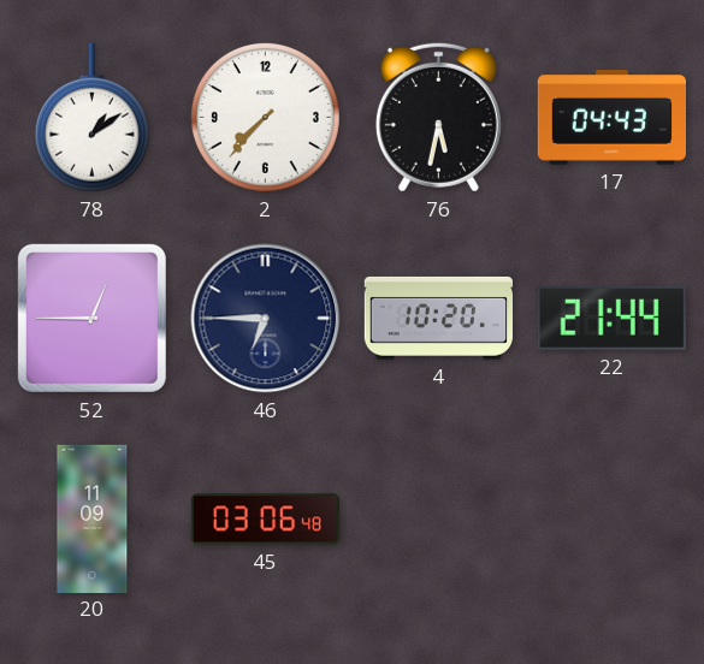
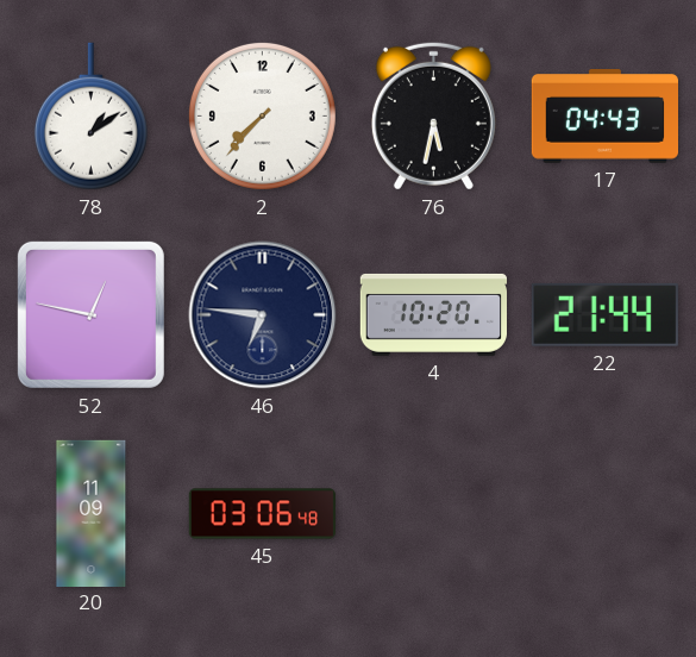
52: 12:45 -> 12:47
46: 6:45 -> 6:46
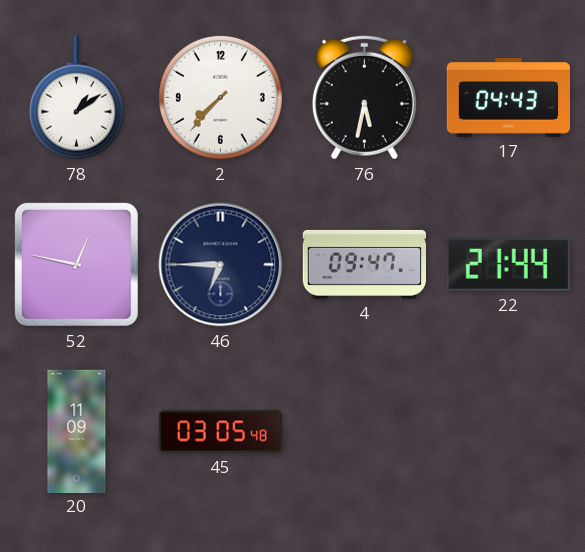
46: 6:46 -> 6:45
4: 10:20 -> 09:47
45: 03:06 -> 03:05
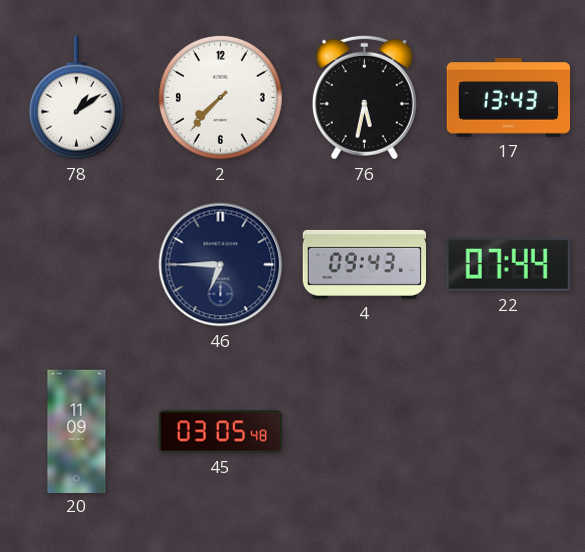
17: 04:43 -> 13:43
52: 12:47 -> none
4: 09:47 -> 09:43
22: 21:44 -> 07:44
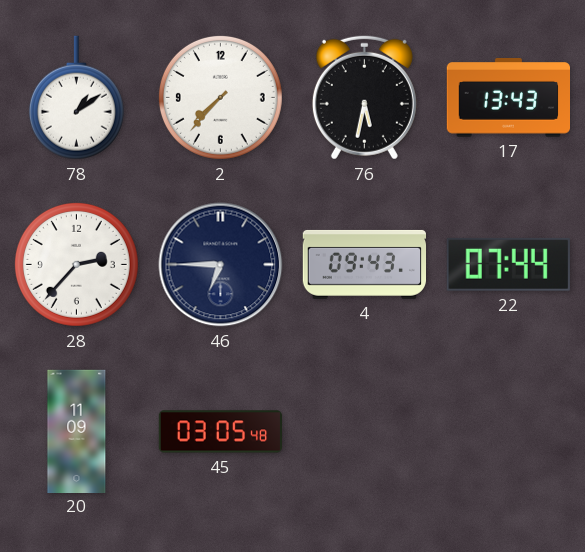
28: none -> 2:37
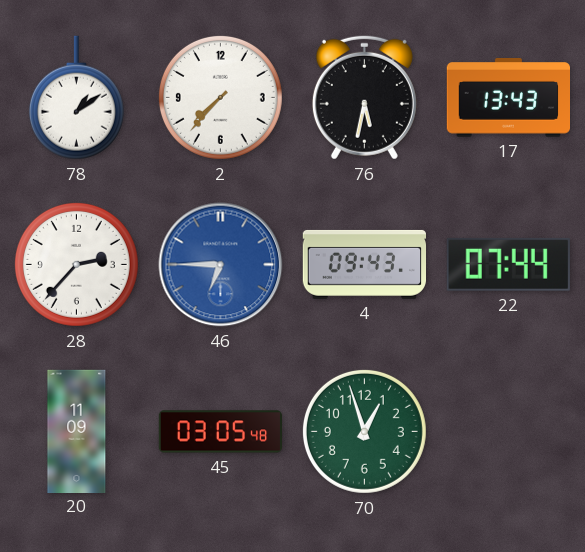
46 dial: navy -> blue
70: none -> 12:57
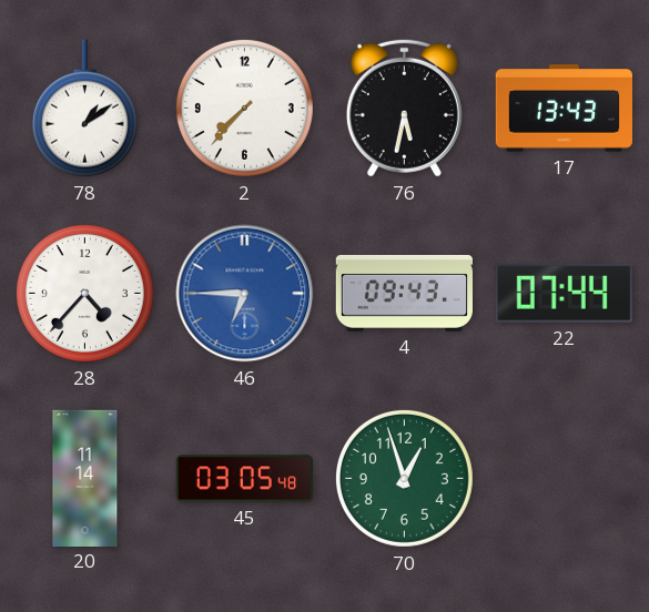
28: 2:37 -> 4:37
20: 11:09 -> 11:14
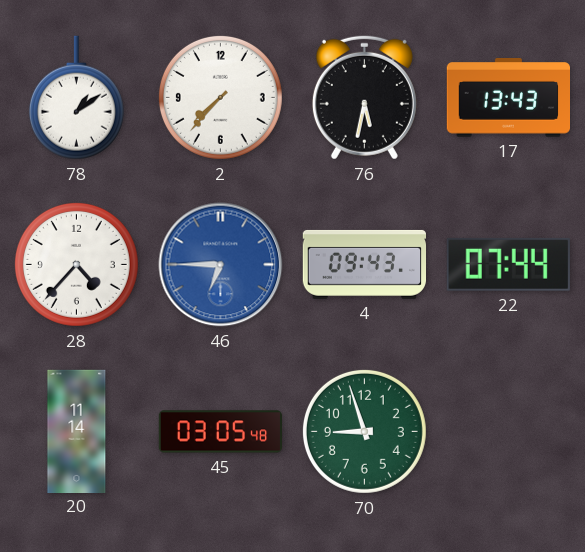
70: 12:57 -> 8:57
